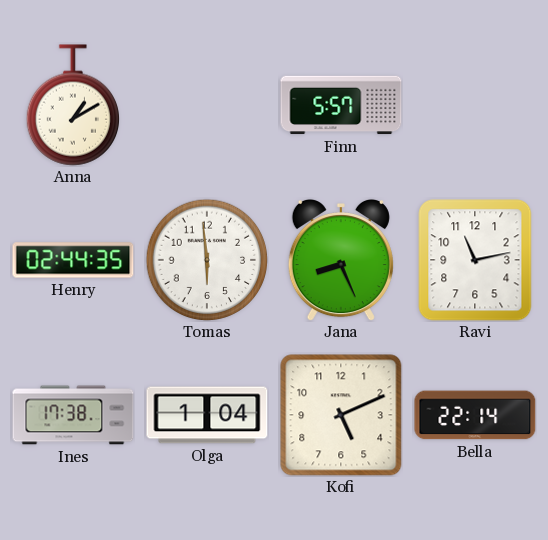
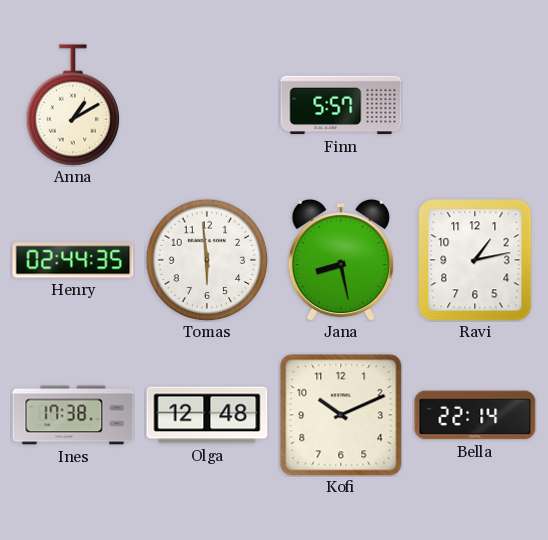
Jana: 8:26 -> 8:28
Ravi: 11:13 -> 1:13
Olga: 1:04 -> 12:48
Kofi: 5:11 -> 10:11
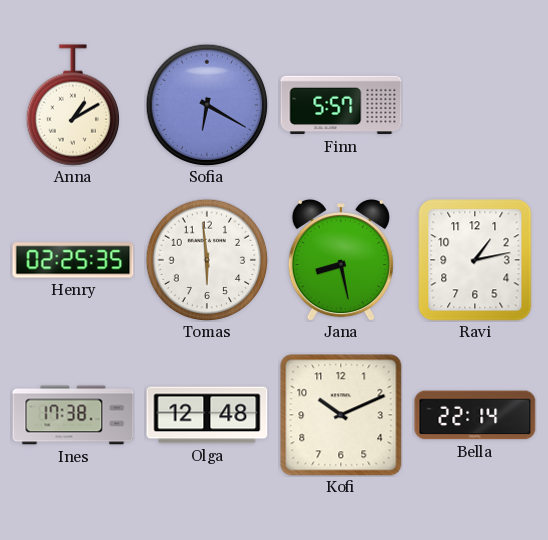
Sofia: none -> 6:20
Henry: 02:44 -> 02:25
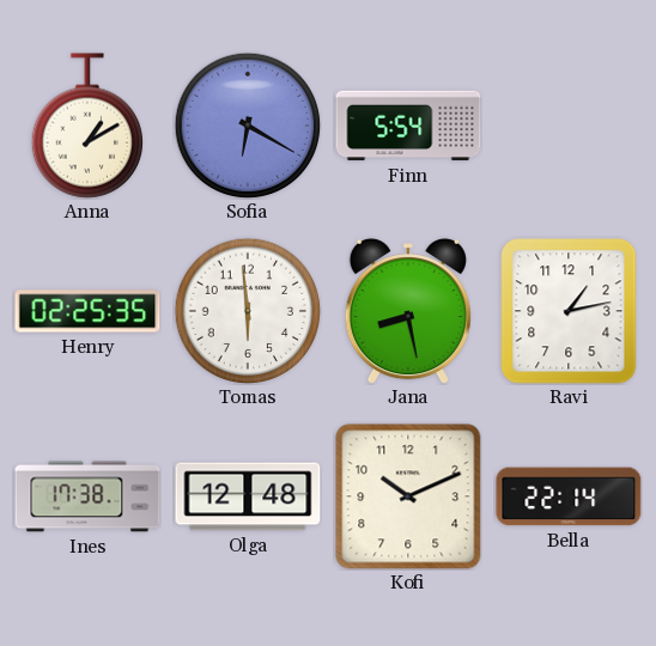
Finn: 5:57 -> 5:54
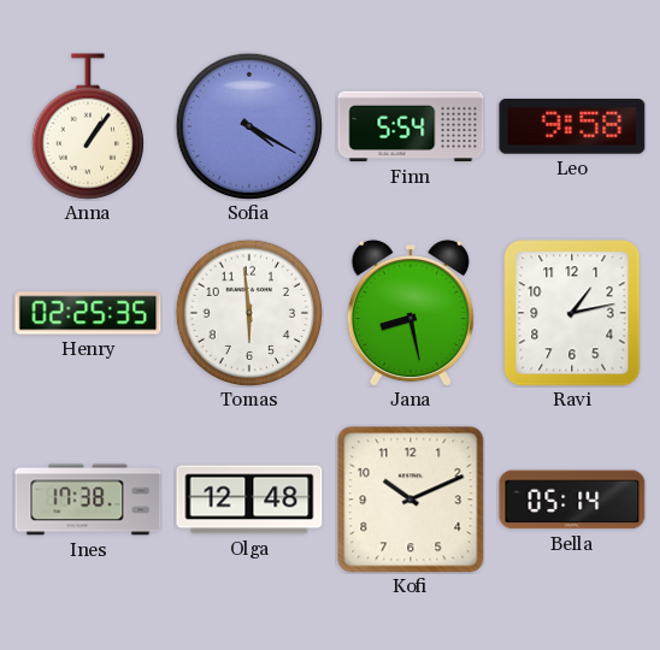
Anna: 1:10 -> 1:06
Sofia: 6:20 -> 4:20
Leo: none -> 9:58
Bella: 22:14 -> 05:14
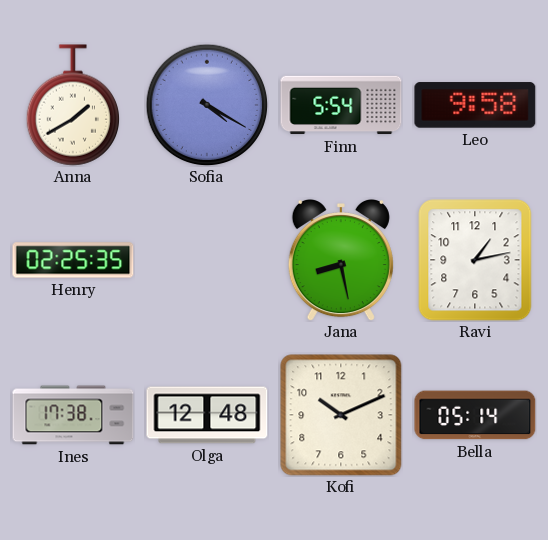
Anna: 1:06 -> 1:40
Tomas: 5:59 -> none
